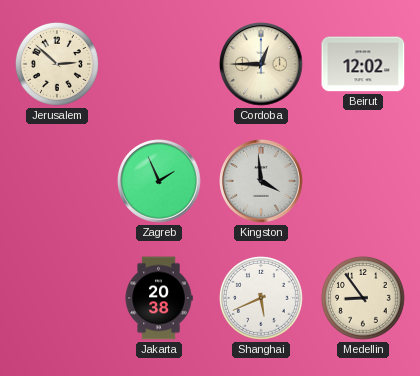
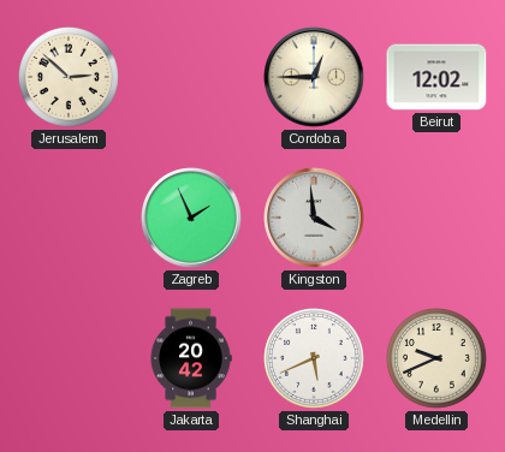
Jakarta: 20:38 -> 20:42
Medellin: 8:54 -> 9:41
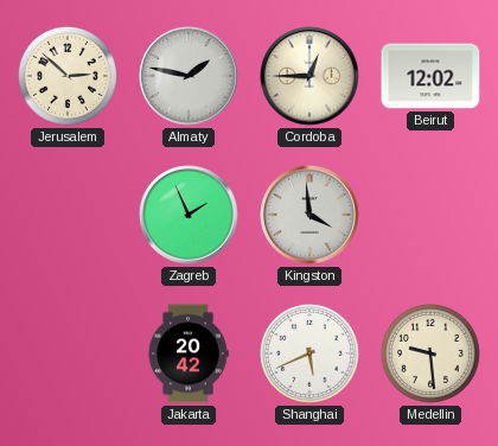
Almaty: none -> 1:47
Medellin: 9:41 -> 9:29
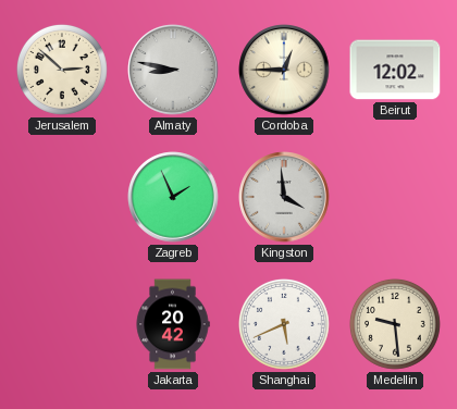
Almaty: 1:47 -> 8:47
